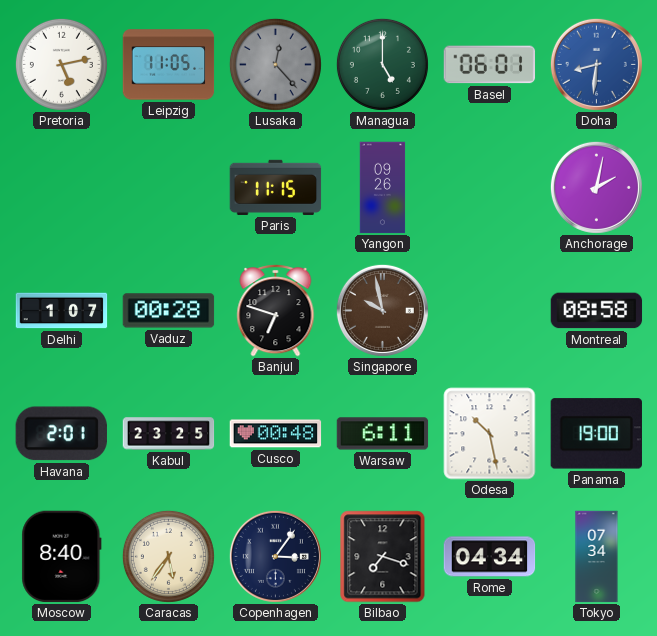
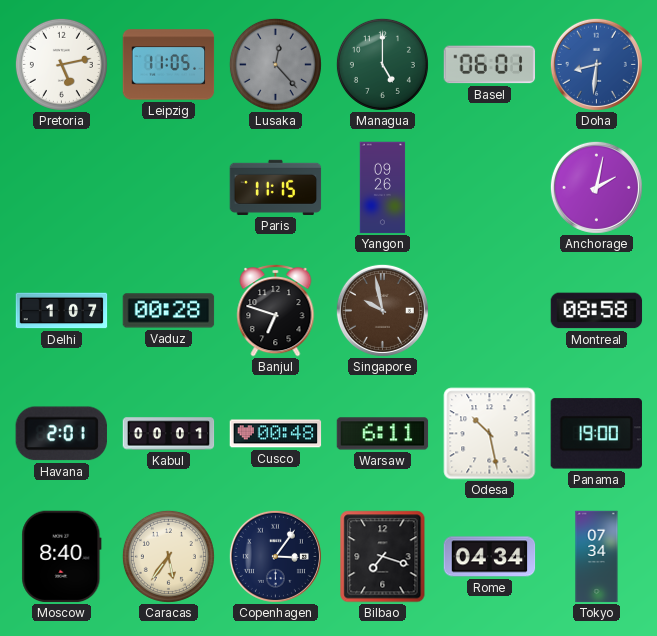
Kabul: 23:25 -> 00:01
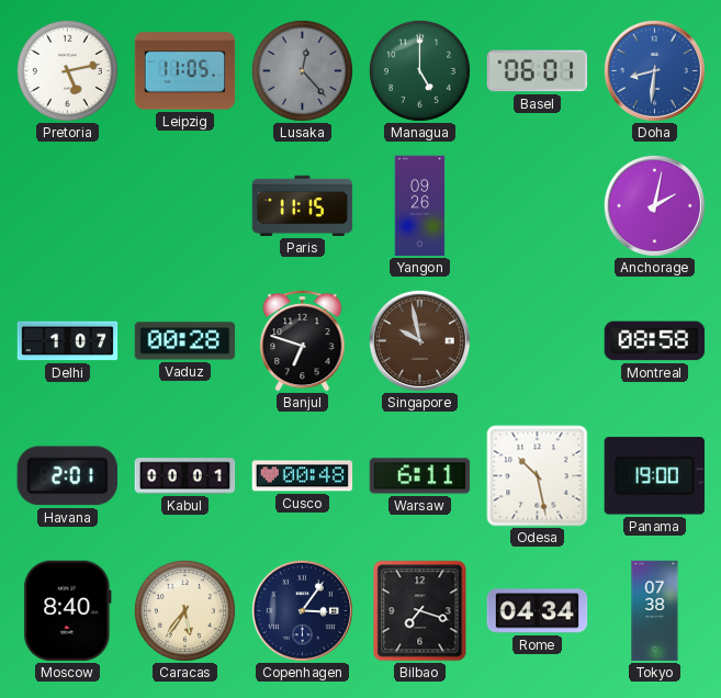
Tokyo: 07:34 -> 07:38
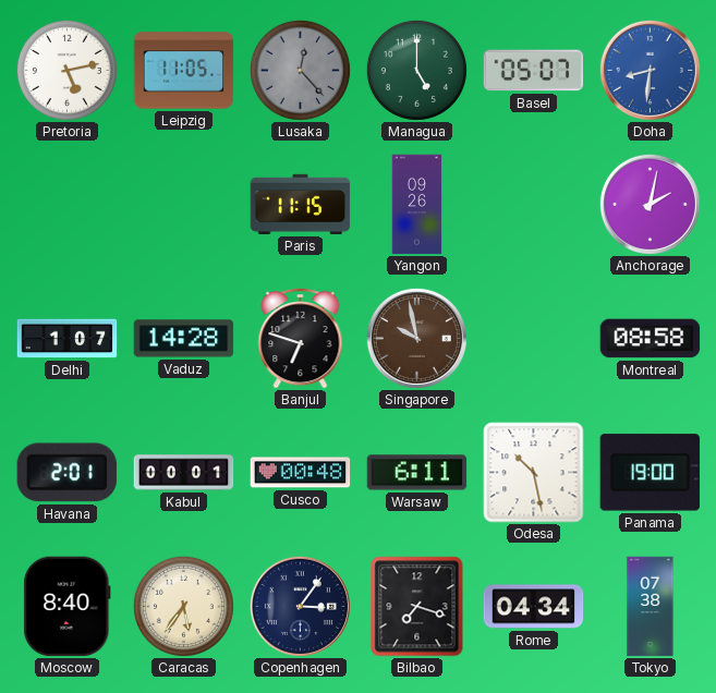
Basel: 06:01 -> 05:07
Vaduz: 00:28 -> 14:28
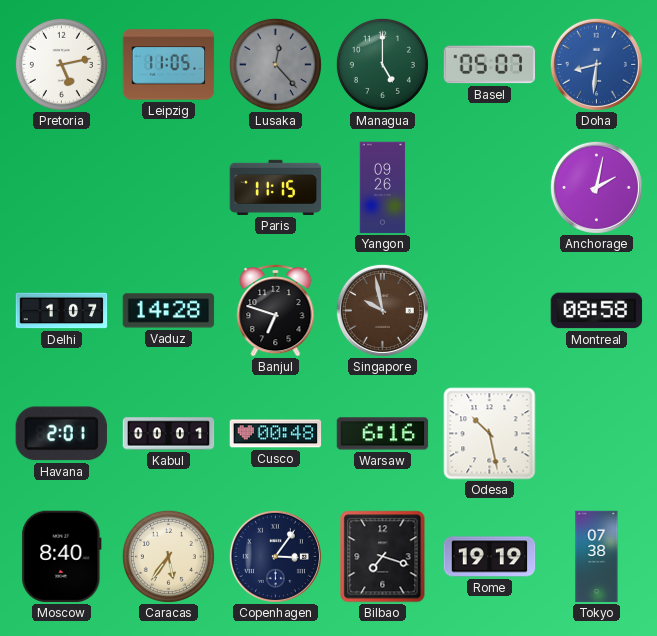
Warsaw: 6:11 -> 6:16
Panama: 19:00 -> none
Rome: 04:34 -> 19:19
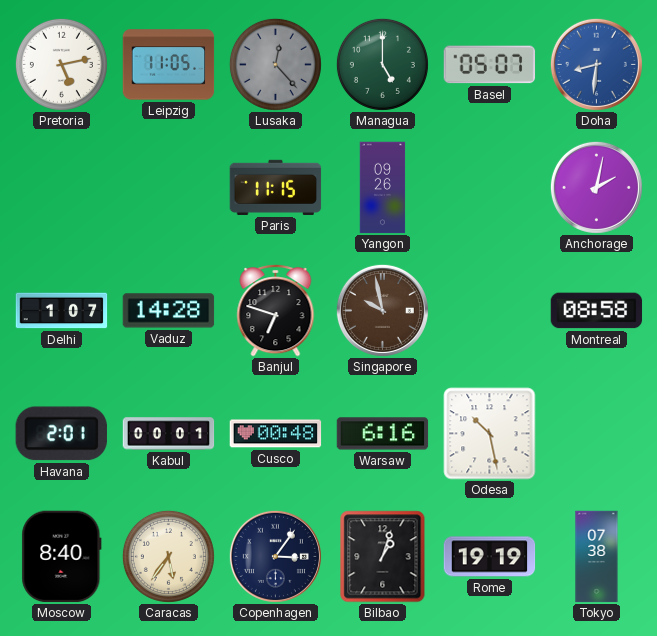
Bilbao: 7:18 -> 1:03
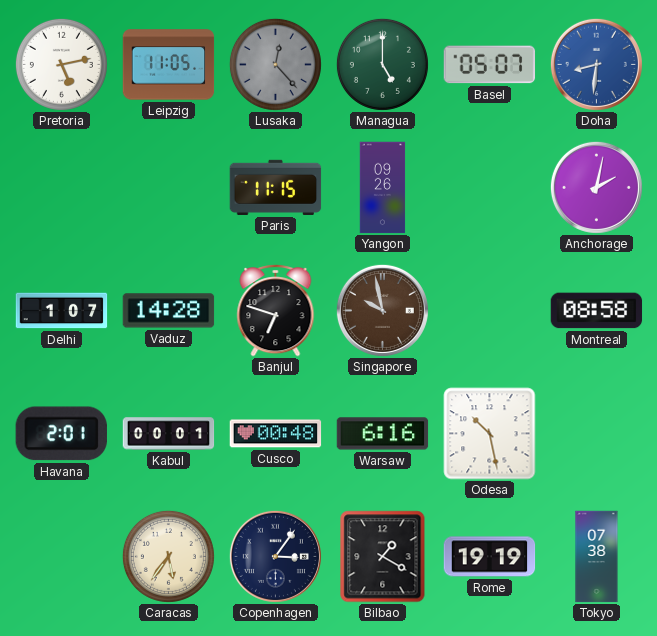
Moscow: 8:40 -> none
Bilbao: 1:03 -> 1:20
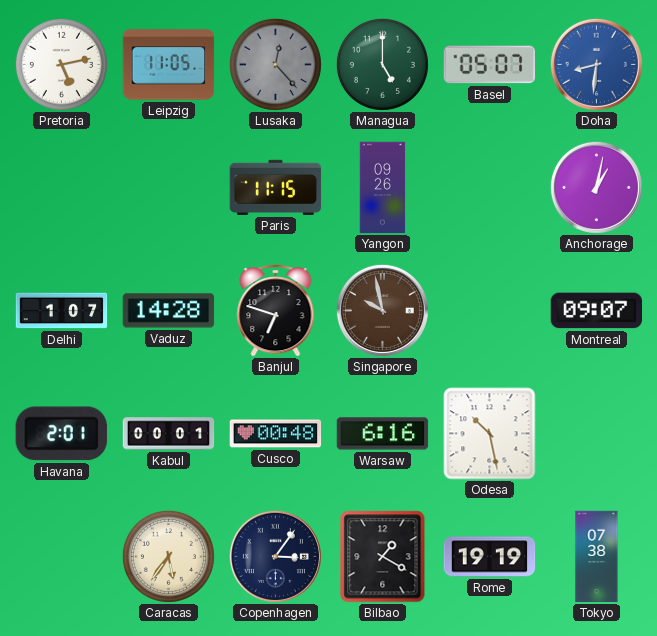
Anchorage: 2:02 -> 1:02
Montreal: 08:58 -> 09:07
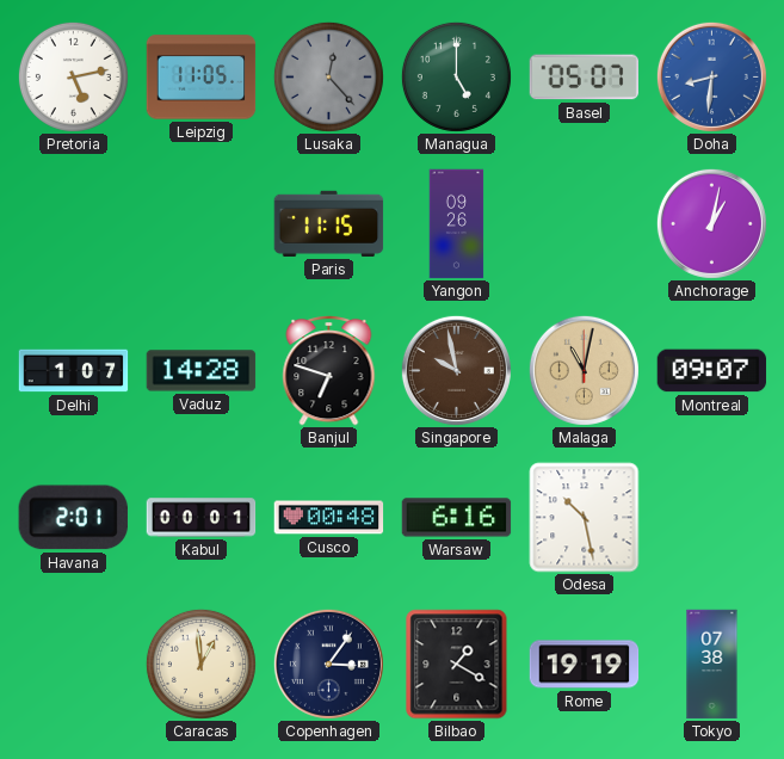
Malaga: none -> 11:02
Caracas: 5:36 -> 12:59
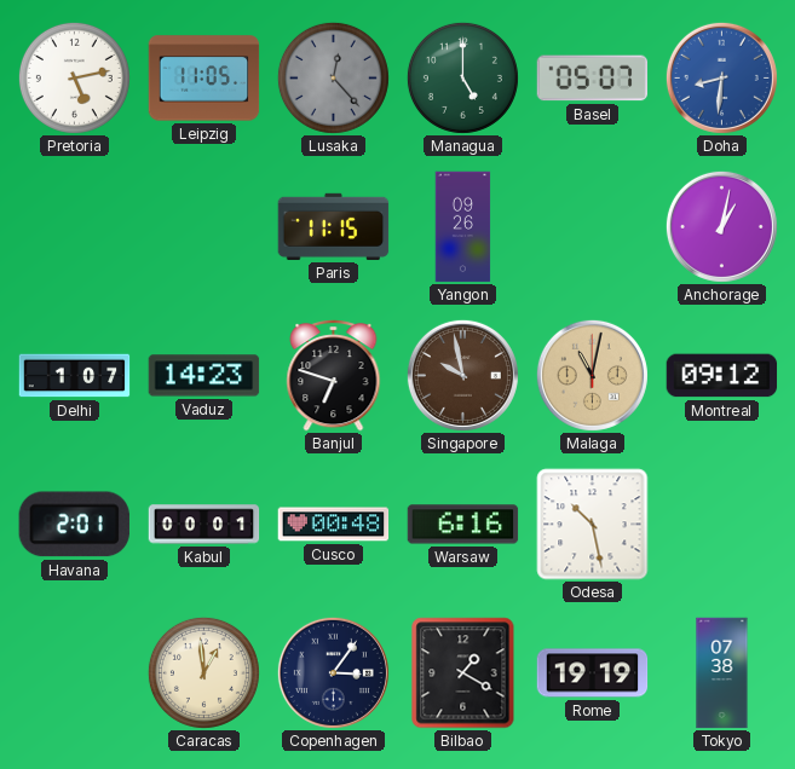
Vaduz: 14:28 -> 14:23
Montreal: 09:07 -> 09:12
